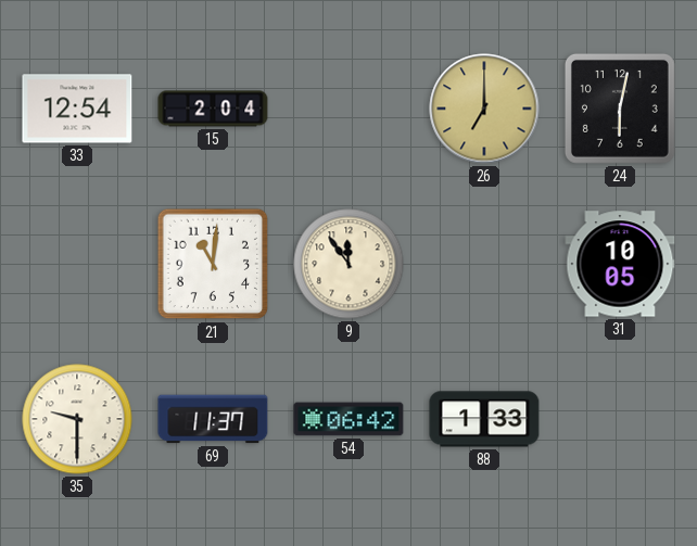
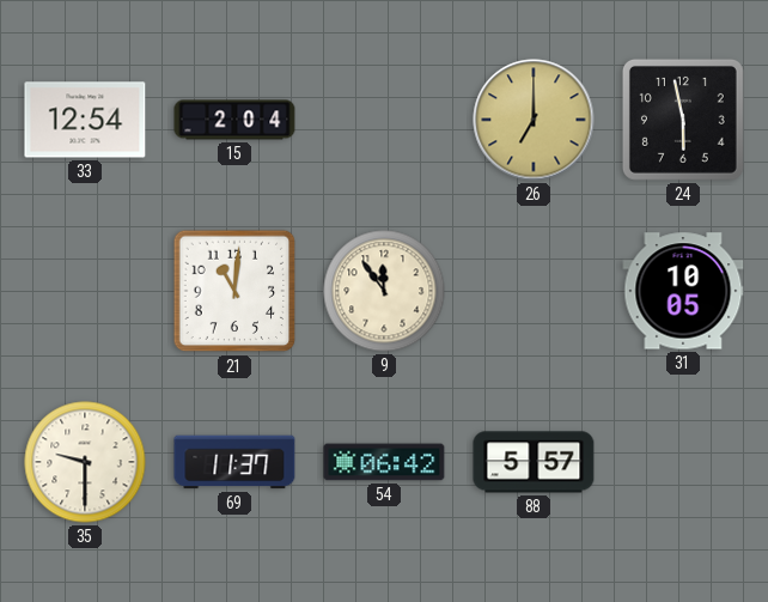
24: 6:02 -> 5:58
88: 1:33 -> 5:57
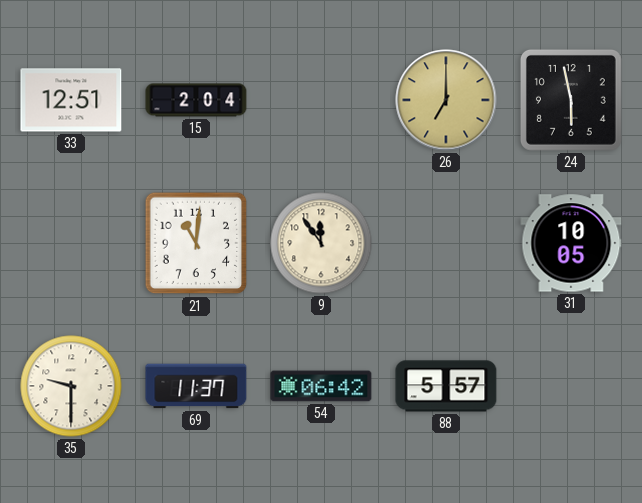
33: 12:54 -> 12:51
